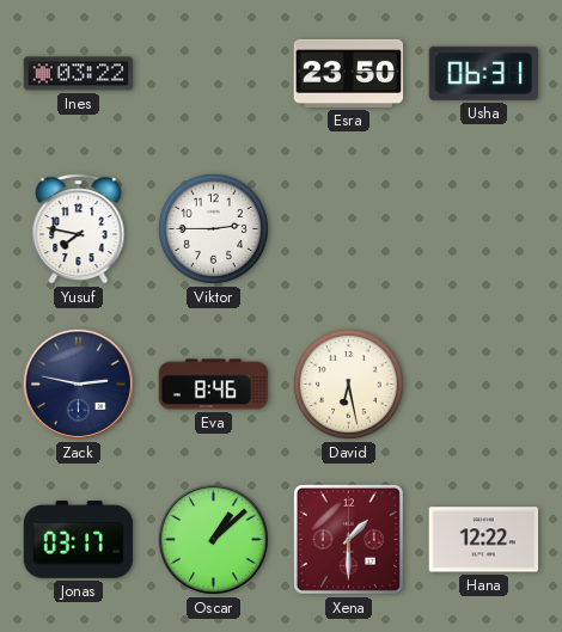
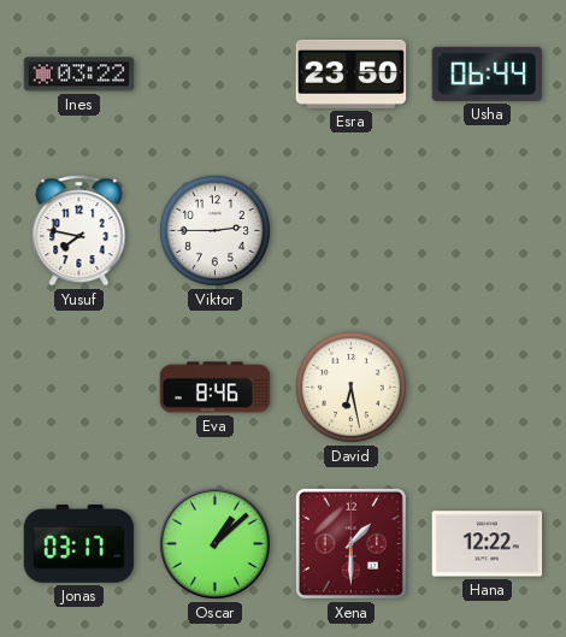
Usha: 06:31 -> 06:44
Zack: 2:47 -> none
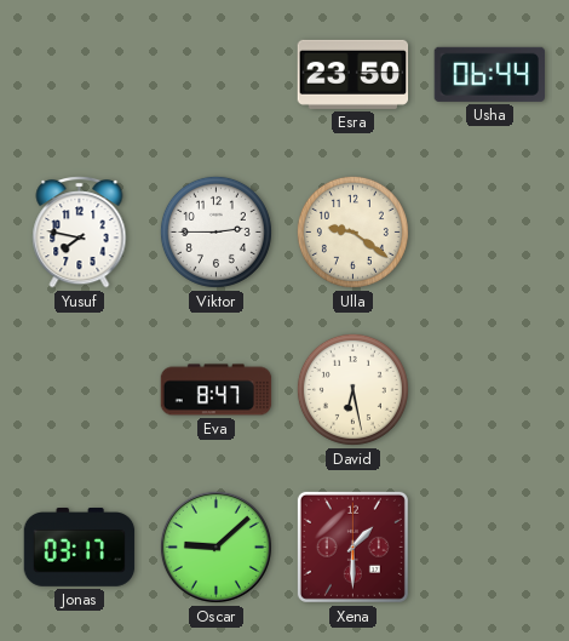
Ines: 03:22 -> none
Ulla: none -> 9:21
Eva: 8:46 -> 8:47
Oscar: 1:08 -> 9:08
Hana: 12:22 -> none
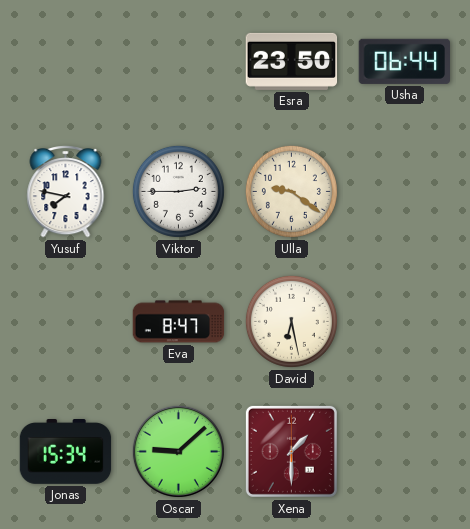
Jonas: 03:17 -> 15:34
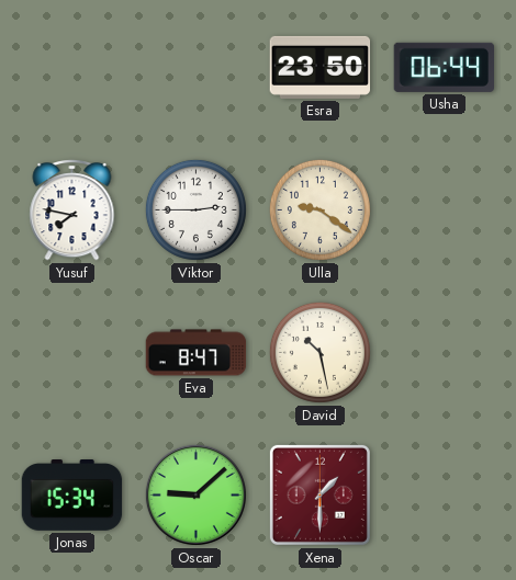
David: 6:28 -> 10:28
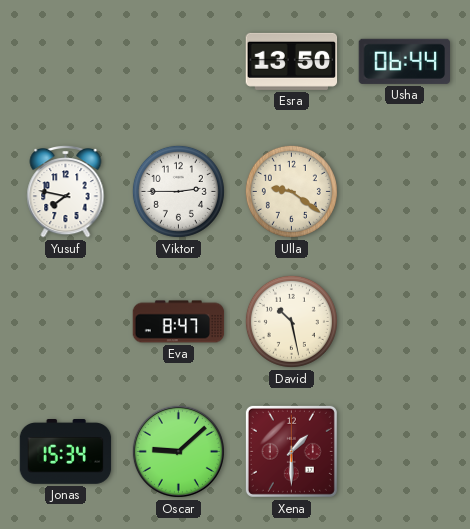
Esra: 23:50 -> 13:50
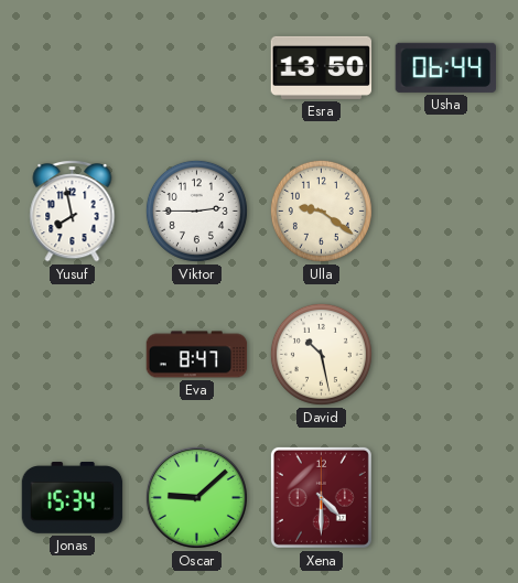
Yusuf: 7:47 -> 7:58
Xena: 1:30 -> 4:30
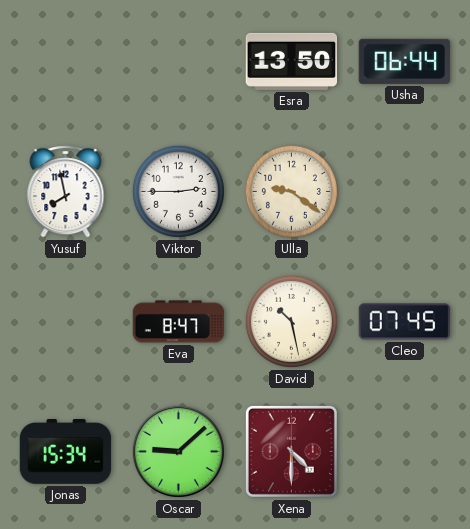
Cleo: none -> 07:45
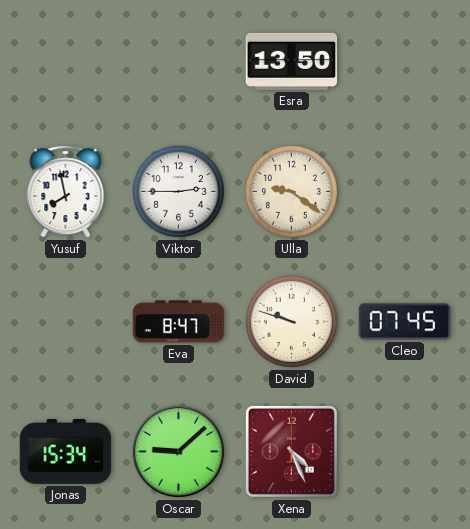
Usha: 06:44 -> none
David: 10:28 -> 9:48
Xena: 4:30 -> 4:26
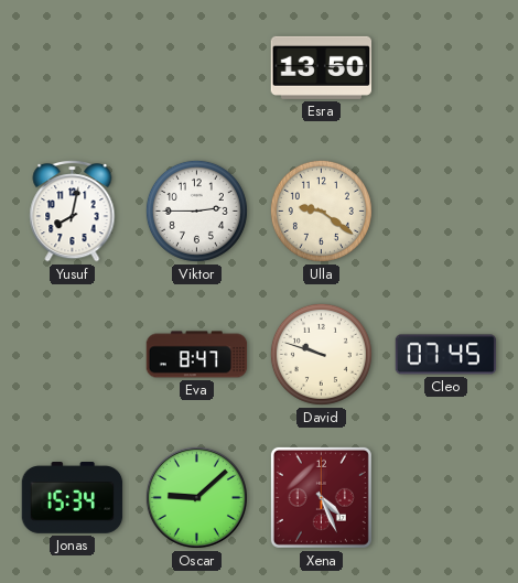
Yusuf: 7:58 -> 8:02
